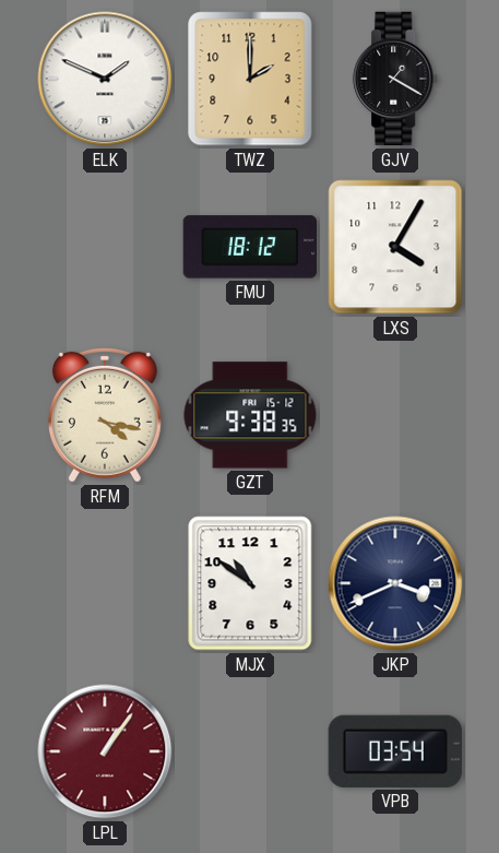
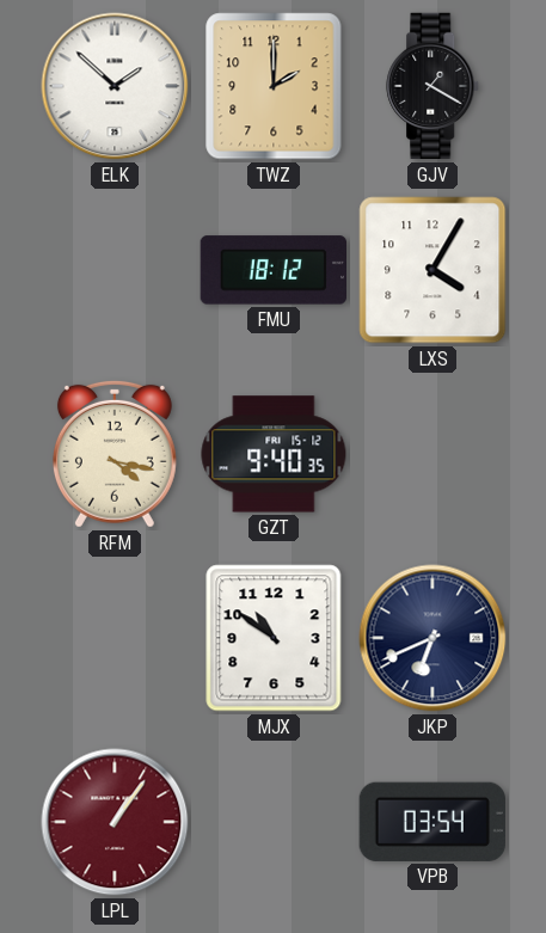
ELK: 1:49 -> 1:52
GZT: 9:38 -> 9:40
JKP: 3:41 -> 6:41
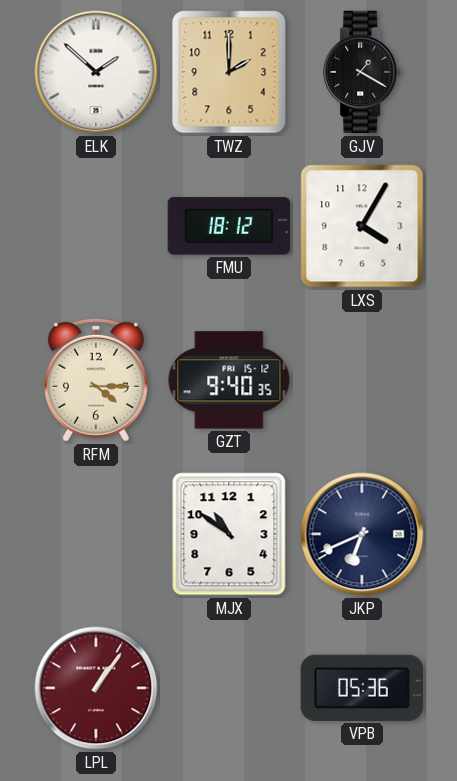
RFM: 4:17 -> 4:15
VPB: 03:54 -> 05:36
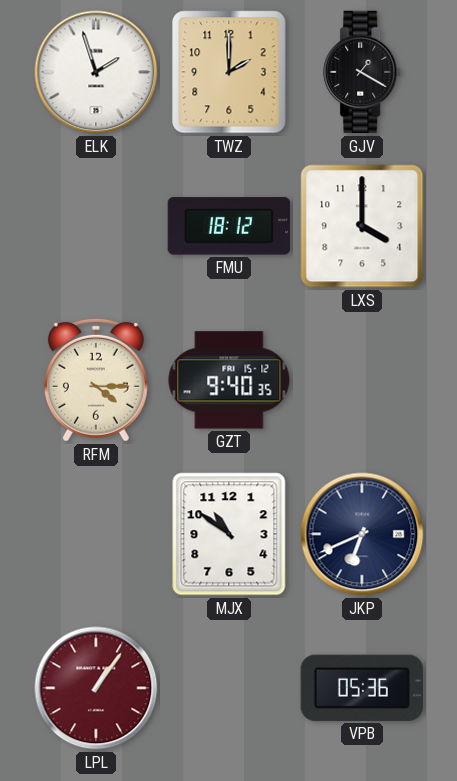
ELK: 1:52 -> 1:57
LXS: 4:05 -> 4:00
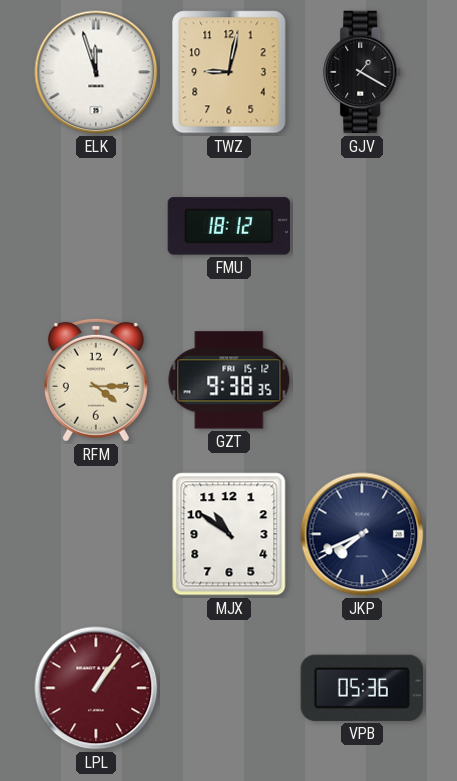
ELK: 1:57 -> 11:57
TWZ: 2:00 -> 9:02
LXS: 4:00 -> none
GZT: 9:40 -> 9:38
JKP: 6:41 -> 7:41
